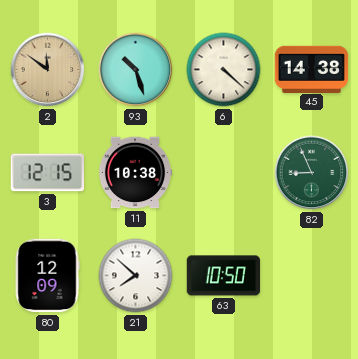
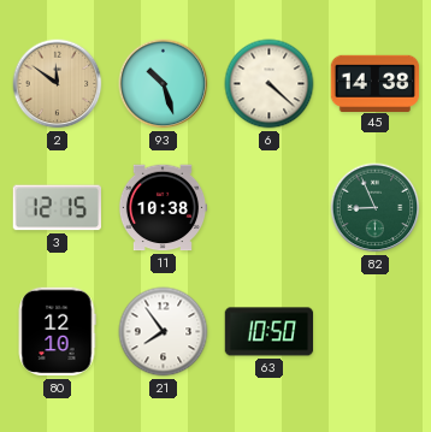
80: 12:09 -> 12:10
21: 7:52 -> 7:54
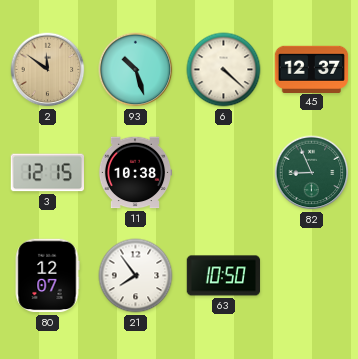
45: 14:38 -> 12:37
80: 12:10 -> 12:07
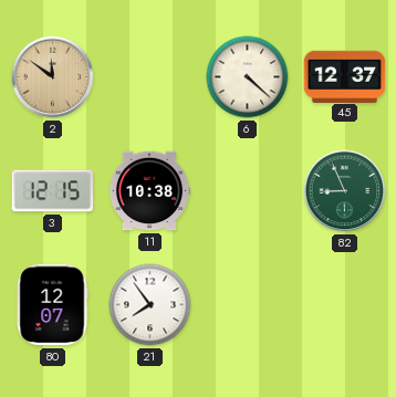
93: 10:27 -> none
63: 10:50 -> none
